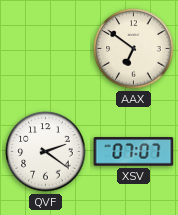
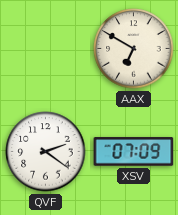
AAX: 6:51 -> 6:50
XSV: 07:07 -> 07:09
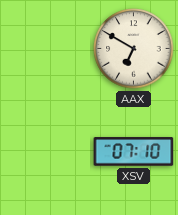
QVF: 2:21 -> none
XSV: 07:09 -> 07:10
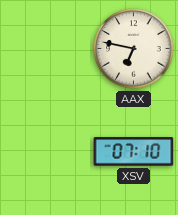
AAX: 6:50 -> 6:47
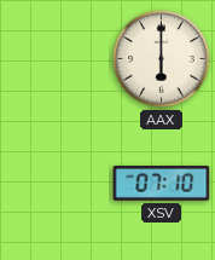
AAX: 6:47 -> 6:00
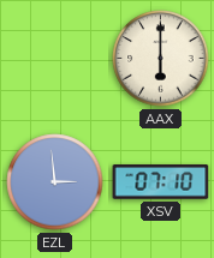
EZL: none -> 2:59
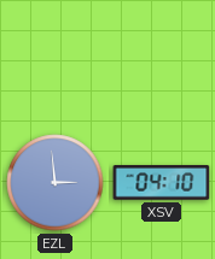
AAX: 6:00 -> none
XSV: 07:10 -> 04:10
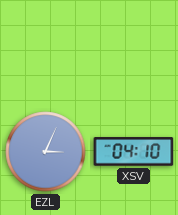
EZL: 2:59 -> 3:04
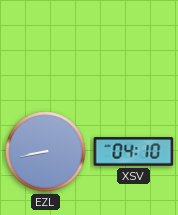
EZL: 3:04 -> 8:43
